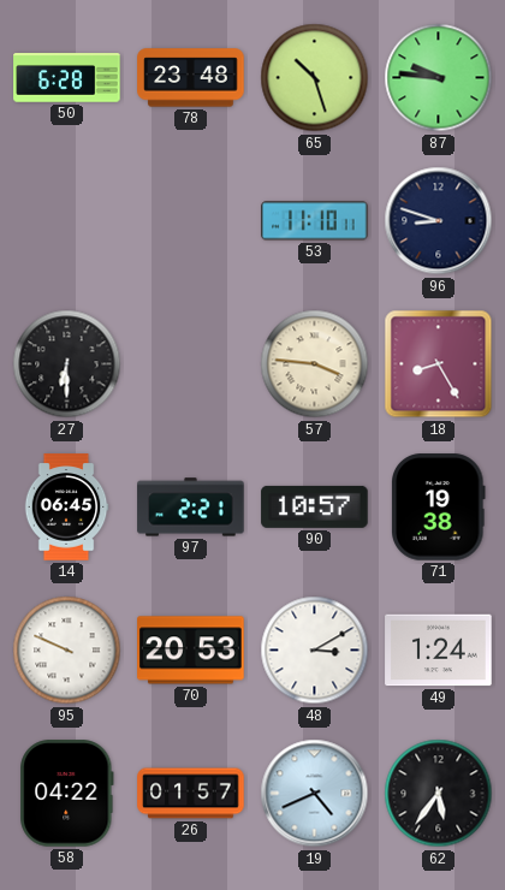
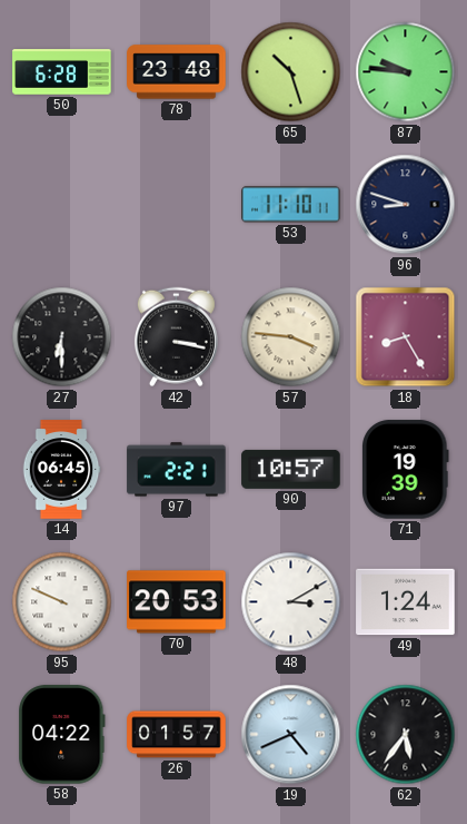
42: none -> 3:17
71: 19:38 -> 19:39
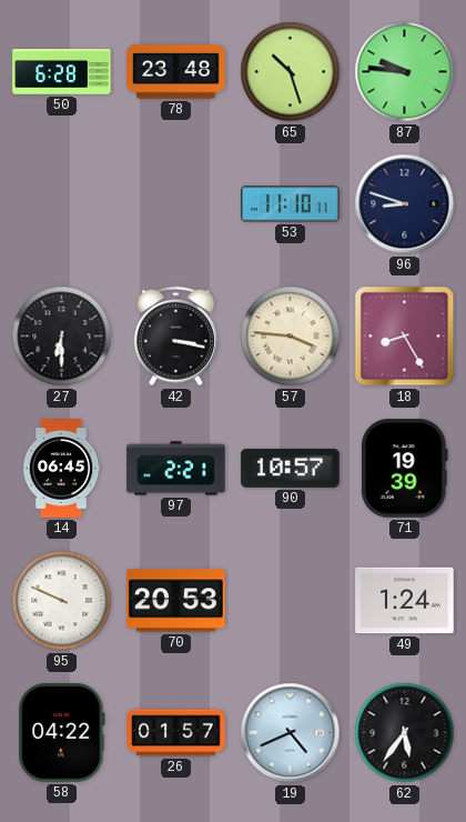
48: 3:10 -> none
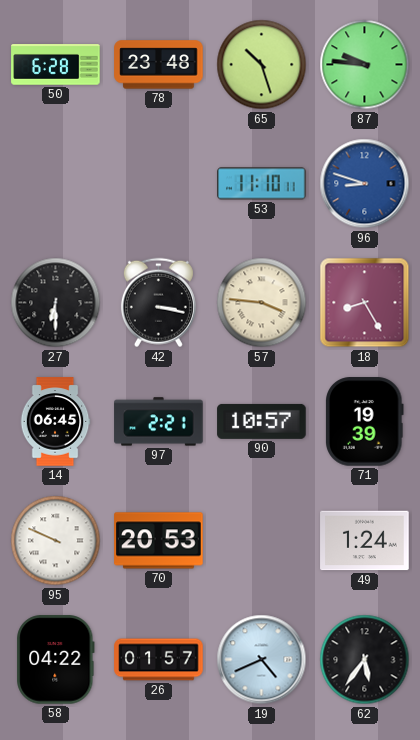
96 dial: navy -> blue
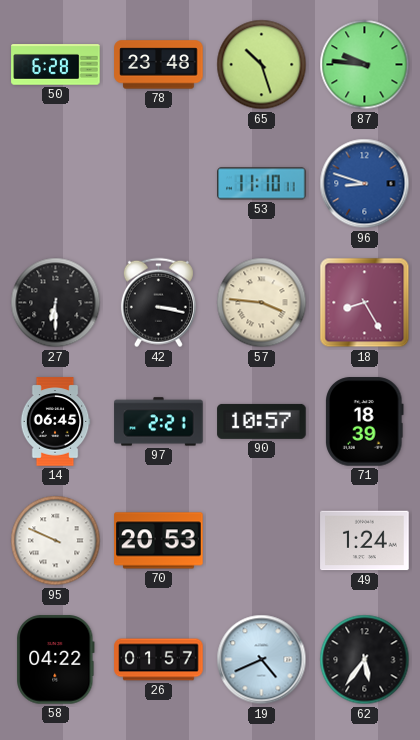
71: 19:39 -> 18:39
